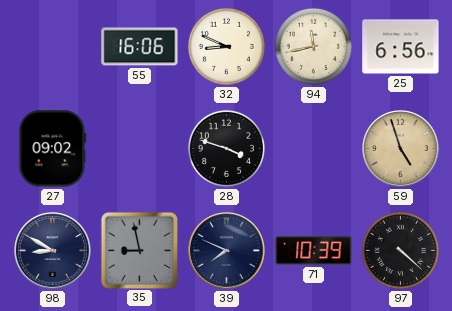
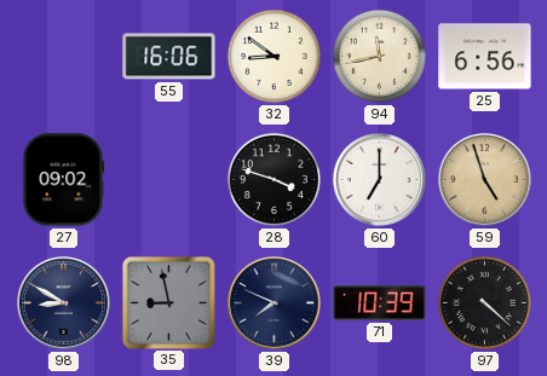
32: 8:49 -> 8:51
60: none -> 7:00
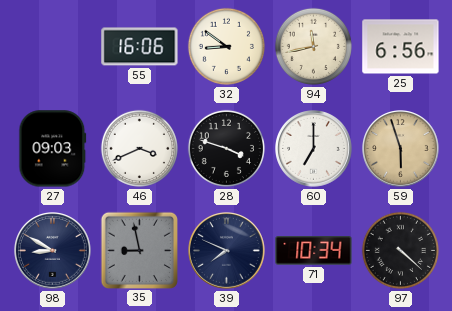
27: 09:02 -> 09:03
46: none -> 3:41
59: 4:57 -> 5:57
71: 10:39 -> 10:34
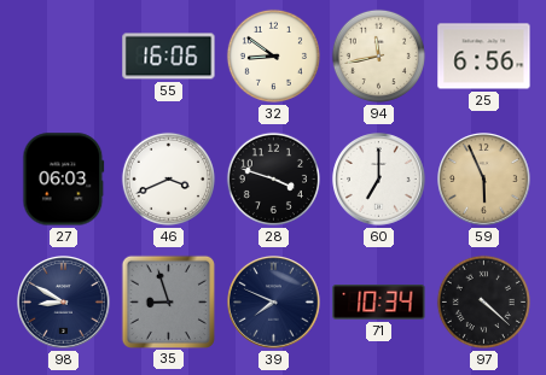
27: 09:03 -> 06:03
59: 5:57 -> 5:56
35: 8:58 -> 8:57
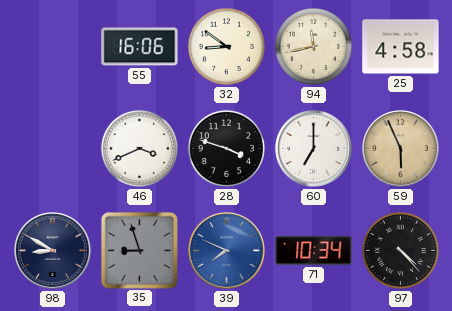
25: 6:56 -> 4:58
27: 06:03 -> none
39 dial: navy -> blue
97: 4:22 -> 4:23
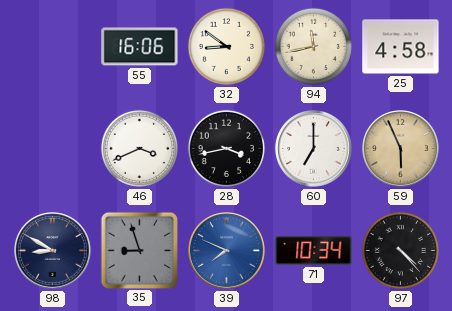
28: 3:48 -> 3:43
